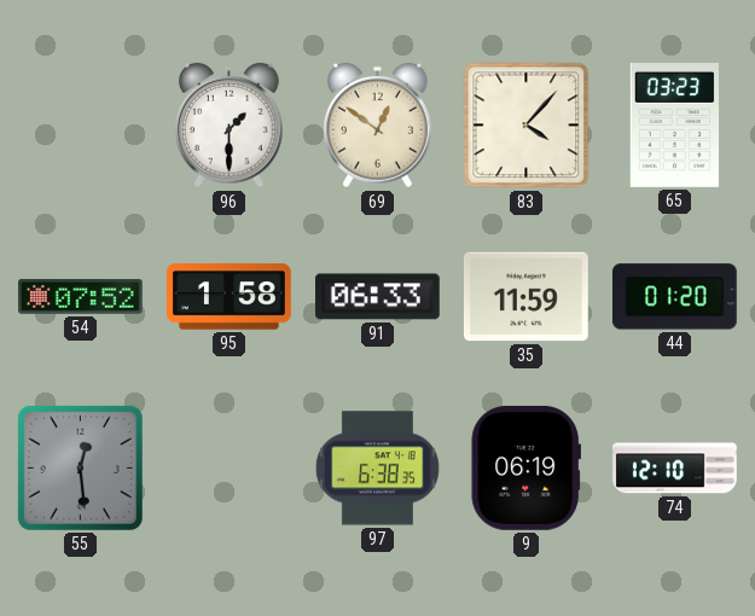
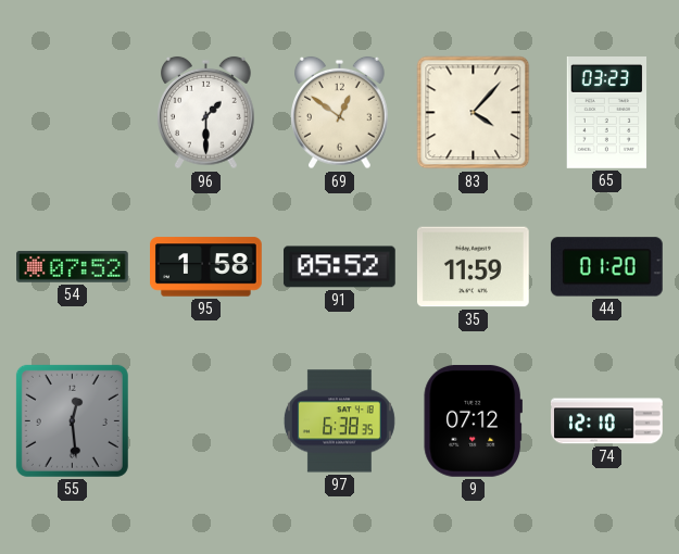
91: 06:33 -> 05:52
9: 06:19 -> 07:12
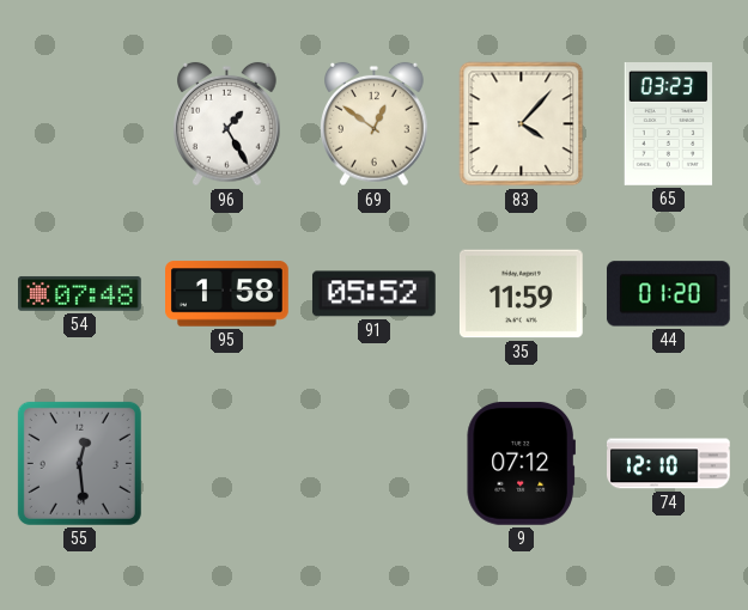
96: 1:30 -> 1:25
54: 07:52 -> 07:48
97: 6:38 -> none
